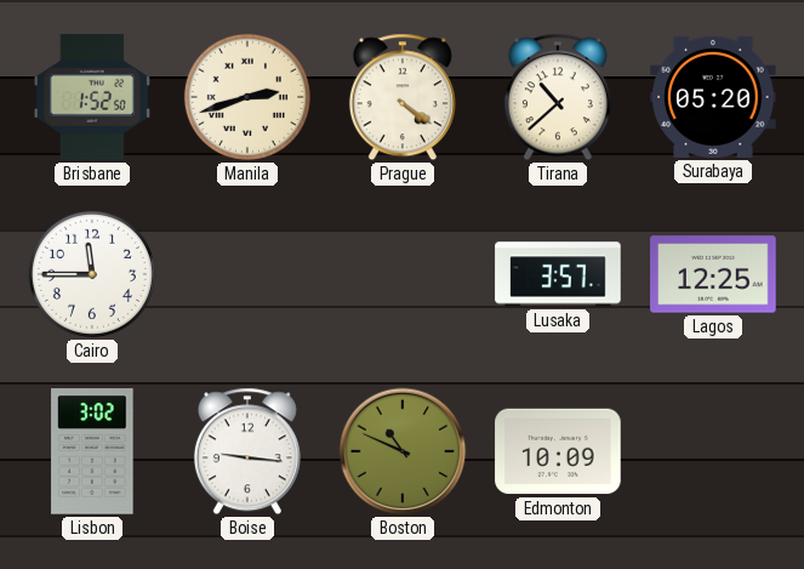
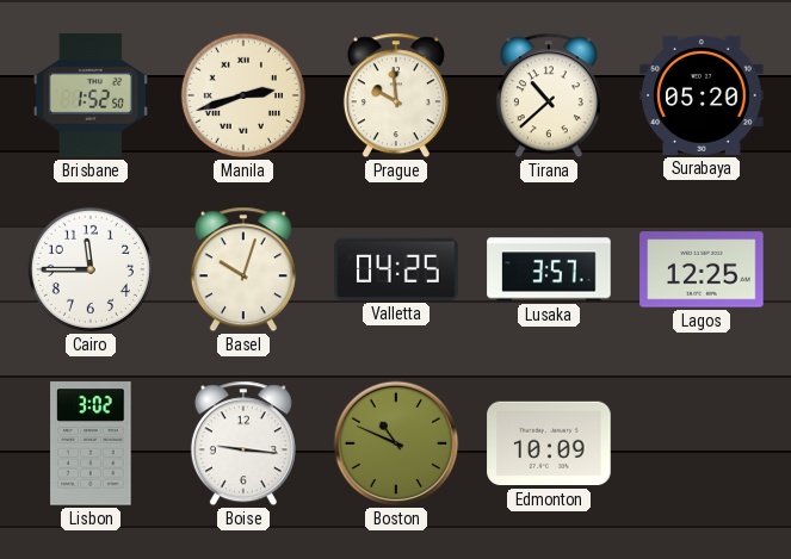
Prague: 4:21 -> 9:59
Basel: none -> 10:03
Valletta: none -> 04:25
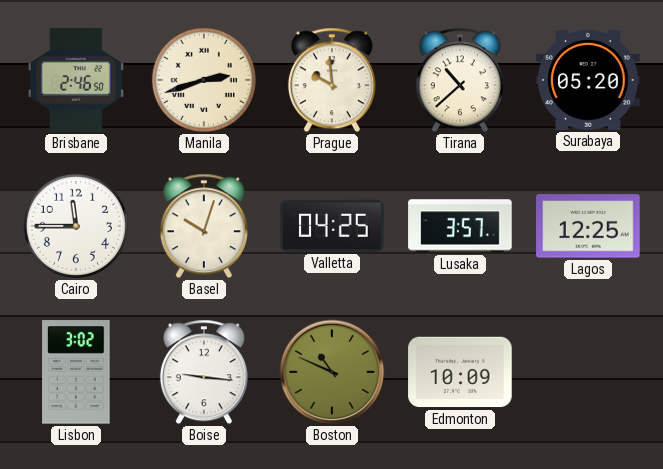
Brisbane: 1:52 -> 2:46
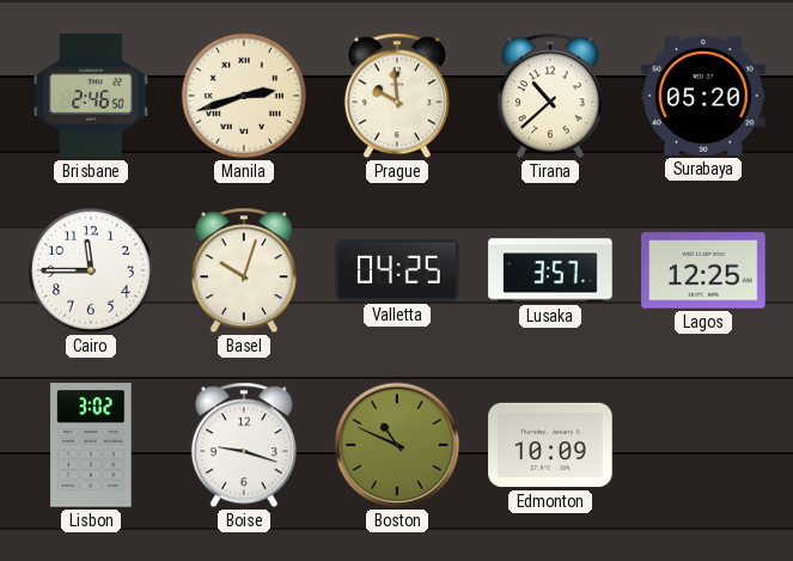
Boise: 9:16 -> 9:18
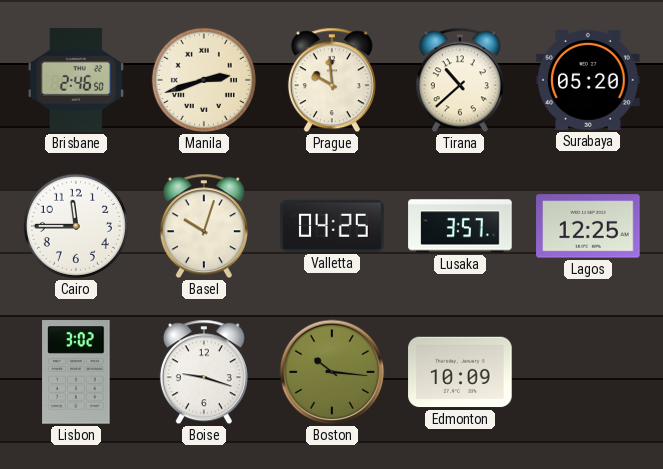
Boston: 10:49 -> 10:16
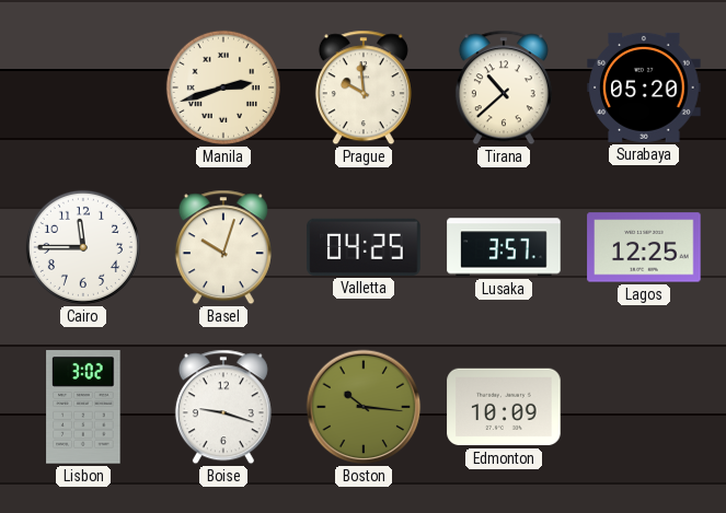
Brisbane: 2:46 -> none
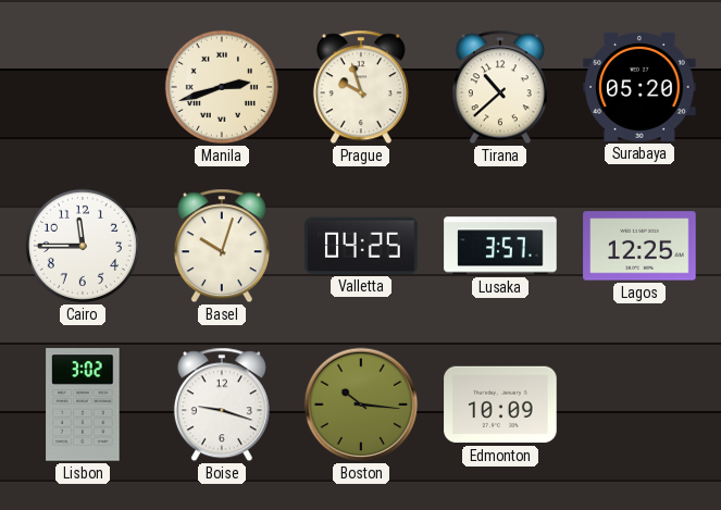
Prague: 9:59 -> 9:57
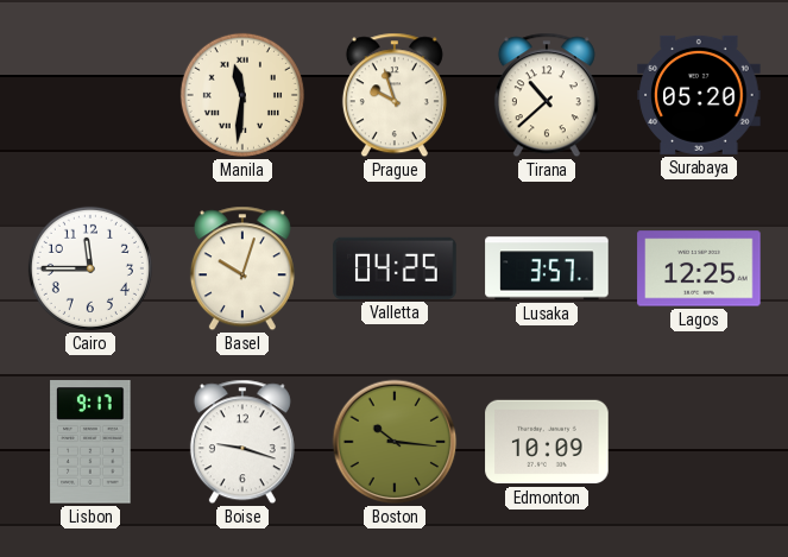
Manila: 2:42 -> 11:31
Lisbon: 3:02 -> 9:17
